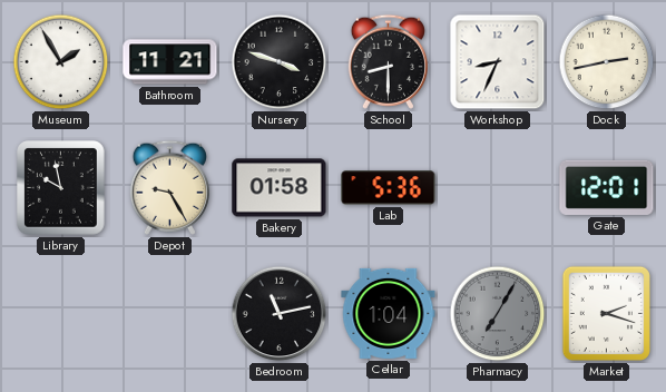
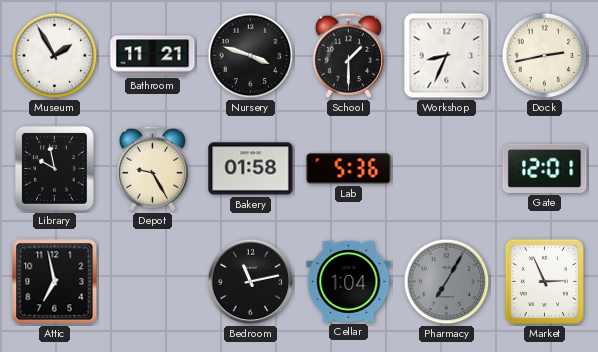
School: 8:30 -> 1:30
Attic: none -> 6:58
Market: 2:18 -> 2:56
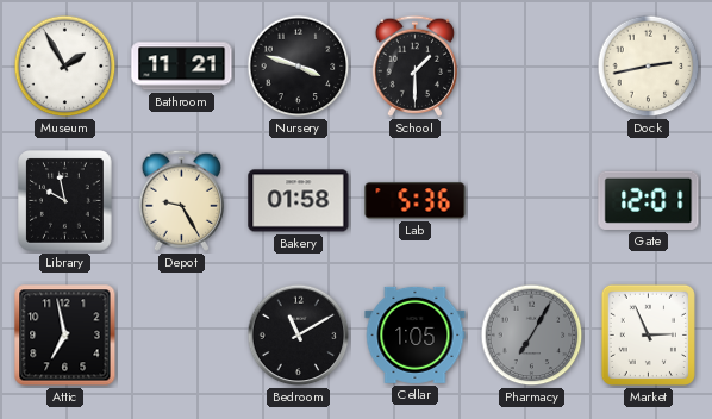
Workshop: 8:34 -> none
Bedroom: 11:13 -> 11:10
Cellar: 1:04 -> 1:05
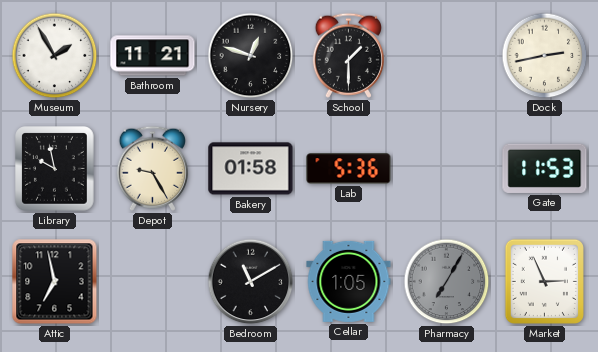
Nursery: 3:48 -> 12:48
Gate: 12:01 -> 11:53
